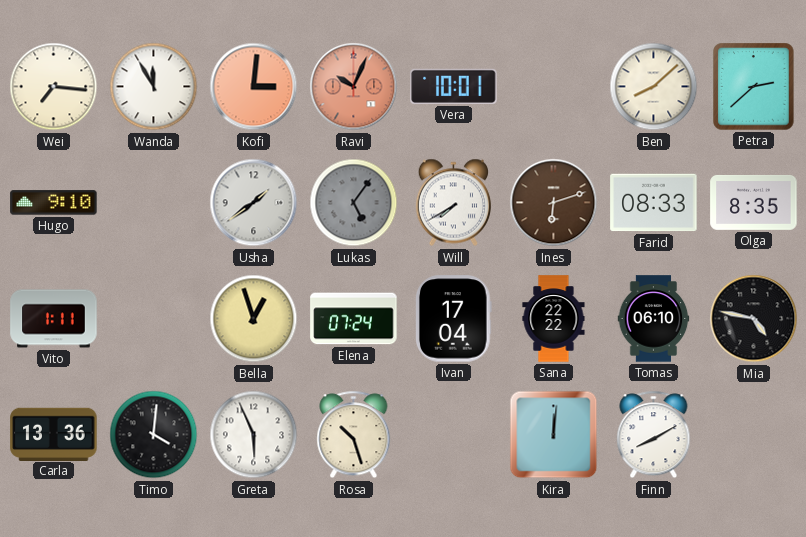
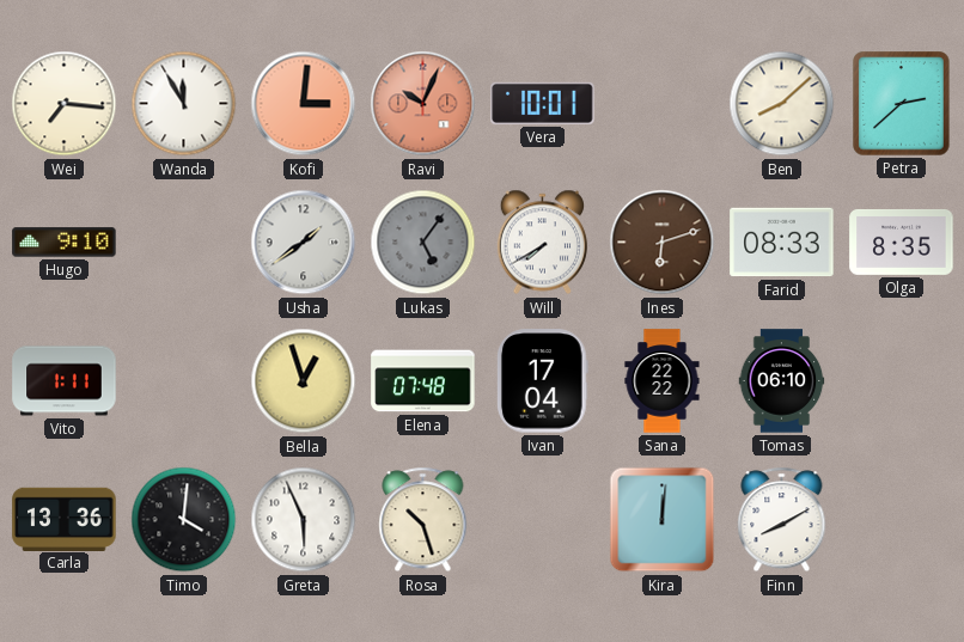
Elena: 07:24 -> 07:48
Mia: 4:47 -> none
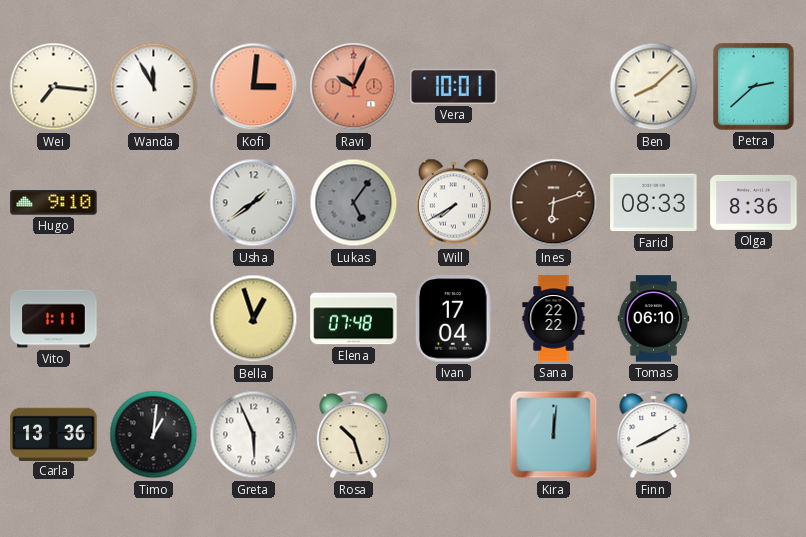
Olga: 8:35 -> 8:36
Timo: 4:01 -> 1:01
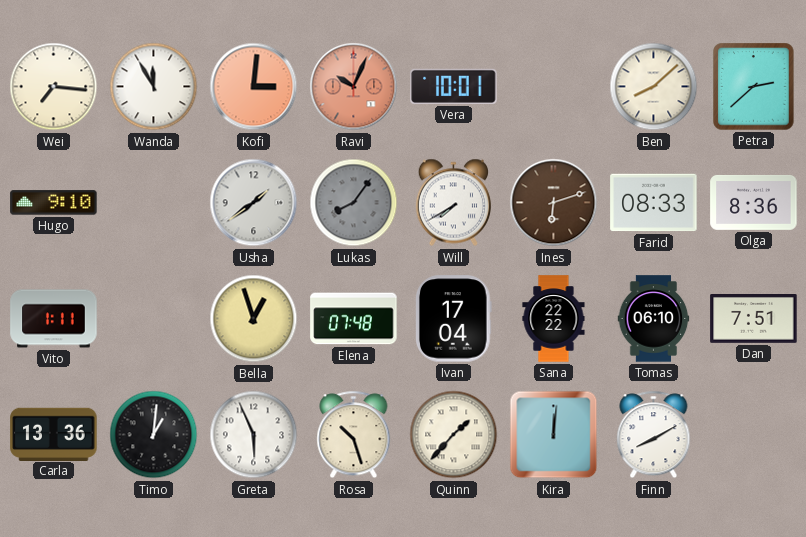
Lukas: 5:06 -> 8:06
Dan: none -> 7:51
Quinn: none -> 1:37
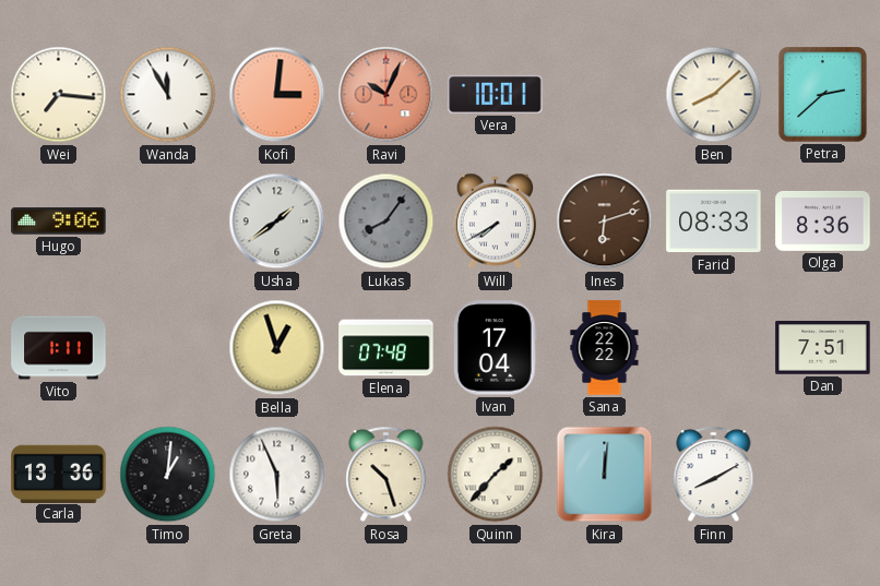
Hugo: 9:10 -> 9:06
Tomas: 06:10 -> none
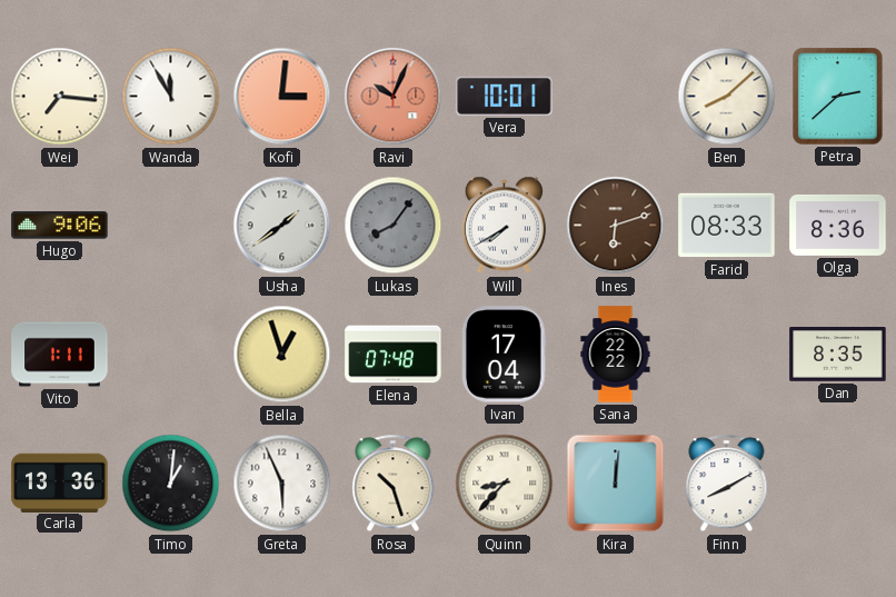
Dan: 7:51 -> 8:35
Quinn: 1:37 -> 8:37
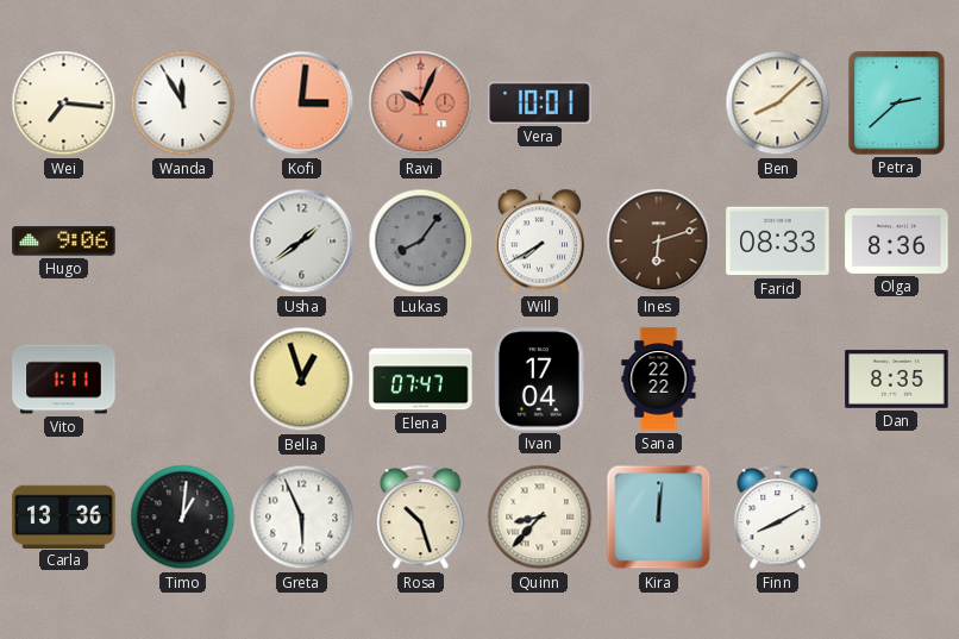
Elena: 07:48 -> 07:47
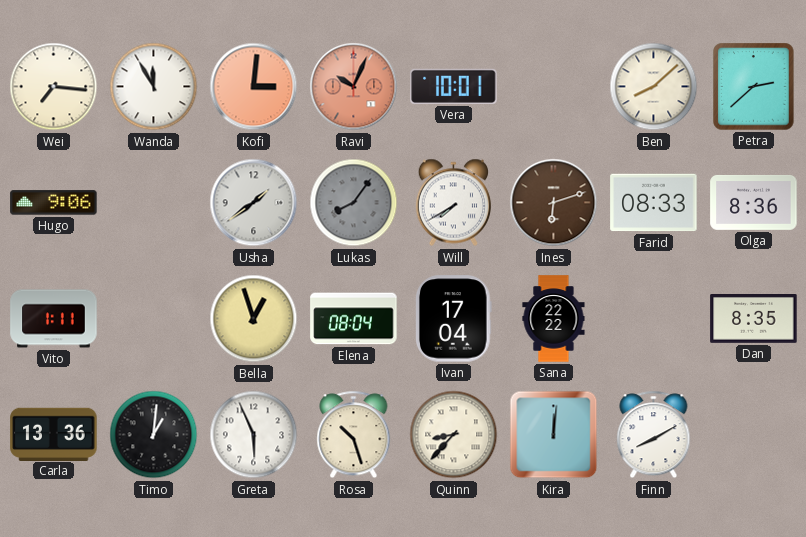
Elena: 07:47 -> 08:04
